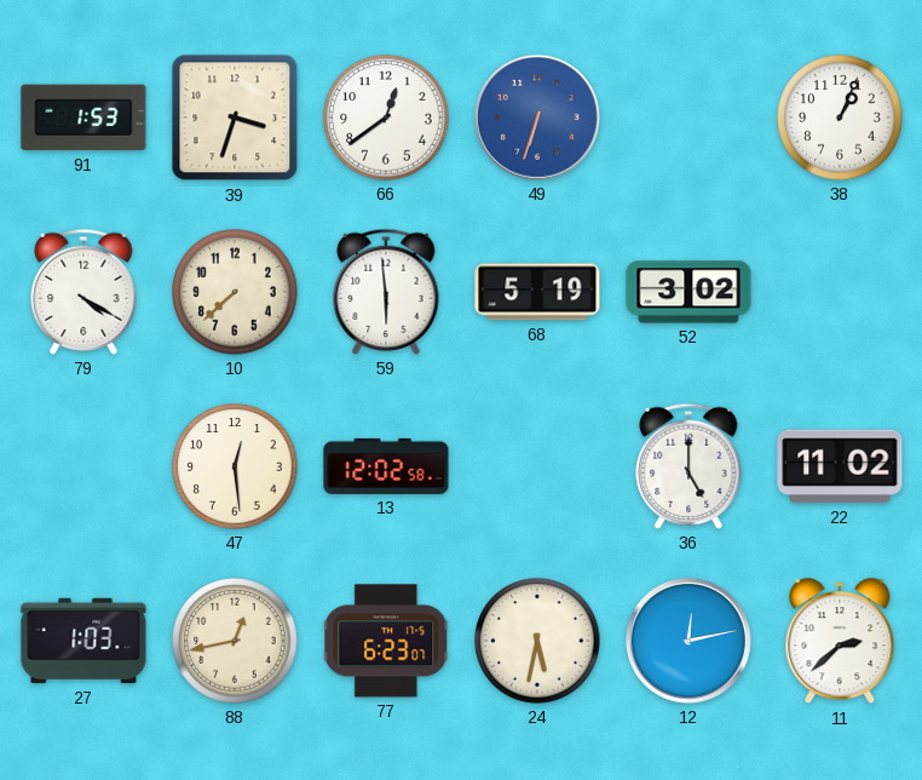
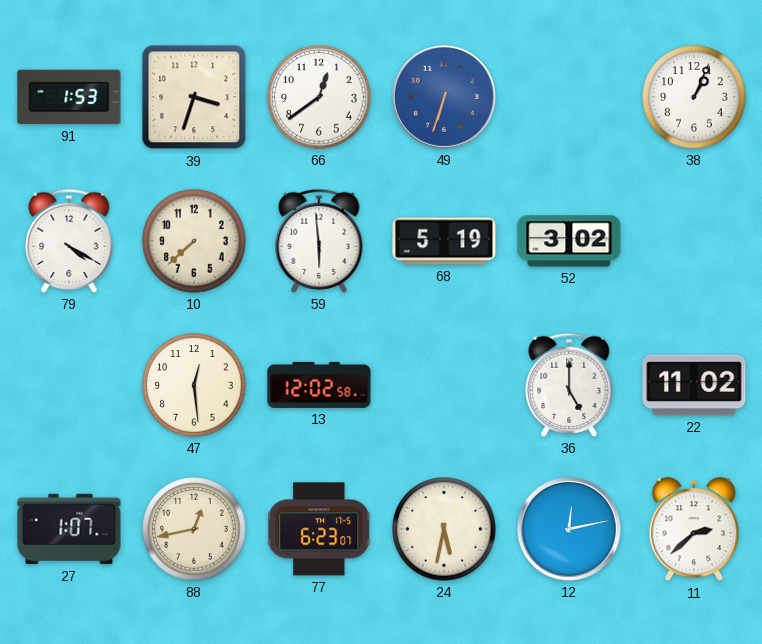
27: 1:03 -> 1:07
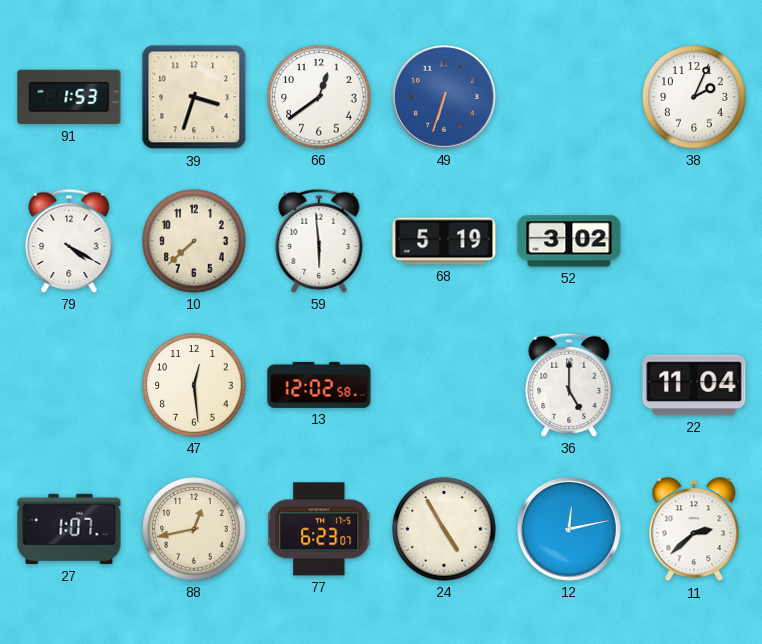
38: 1:04 -> 2:04
22: 11:02 -> 11:04
24: 5:32 -> 4:55
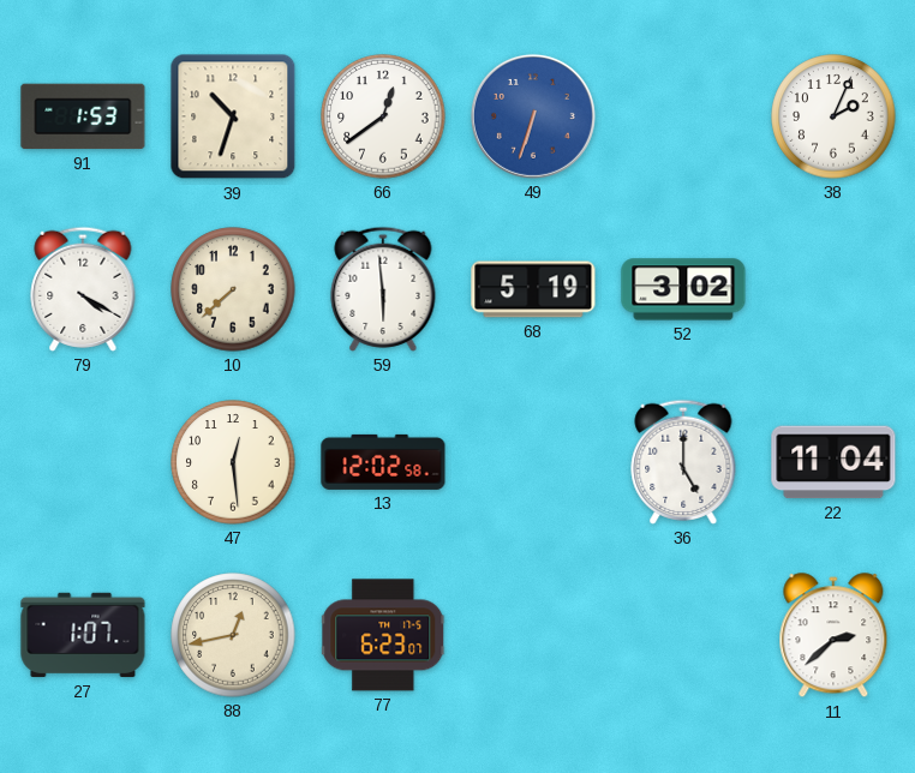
39: 3:33 -> 10:33
24: 4:55 -> none
12: 12:13 -> none
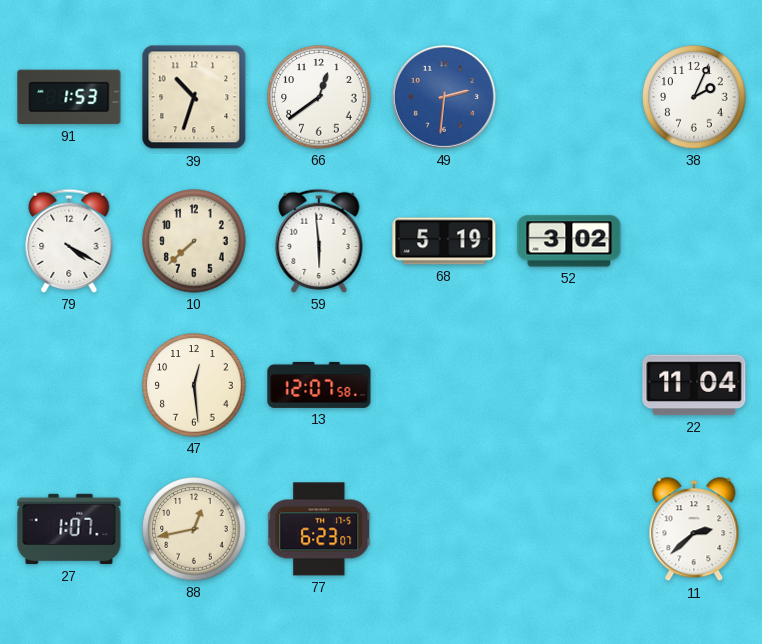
49: 6:33 -> 2:31
13: 12:02 -> 12:07
36: 5:00 -> none
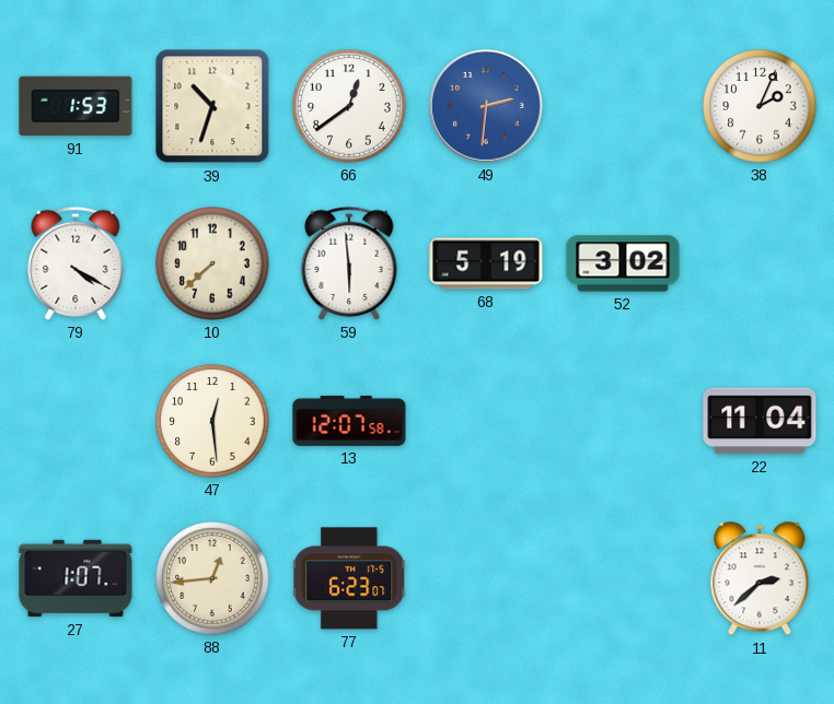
88: 12:43 -> 12:44
